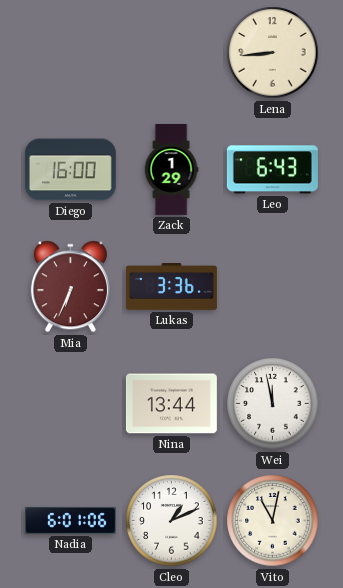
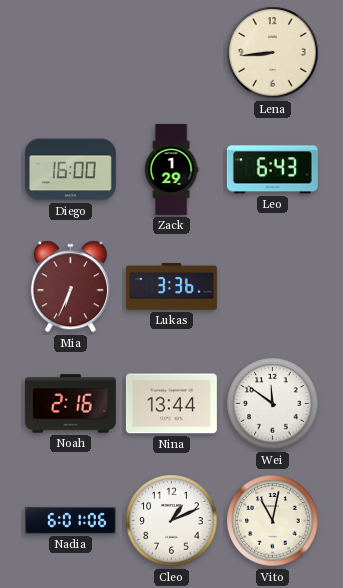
Noah: none -> 2:16
Wei: 11:58 -> 11:51
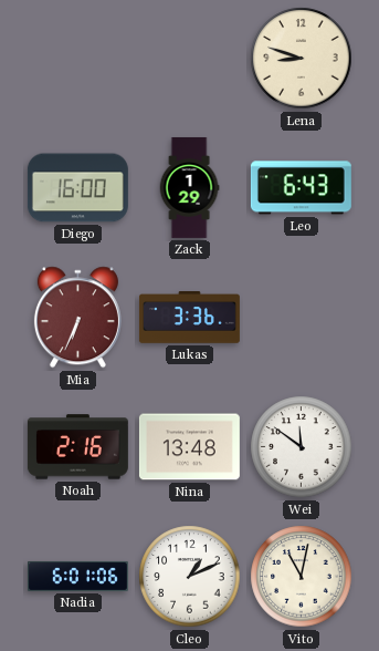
Lena: 8:44 -> 8:48
Nina: 13:44 -> 13:48
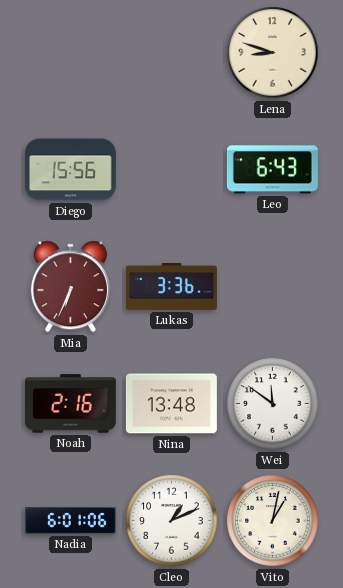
Diego: 16:00 -> 15:56
Zack: 1:29 -> none
Vito: 11:02 -> 1:02
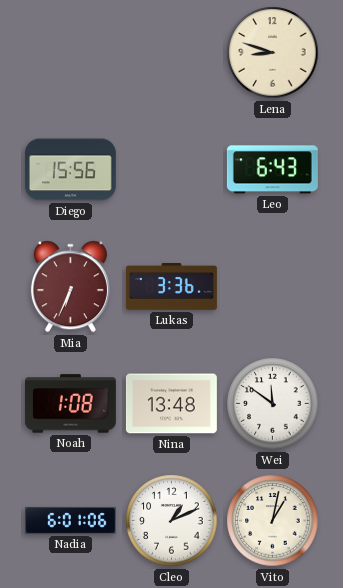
Noah: 2:16 -> 1:08
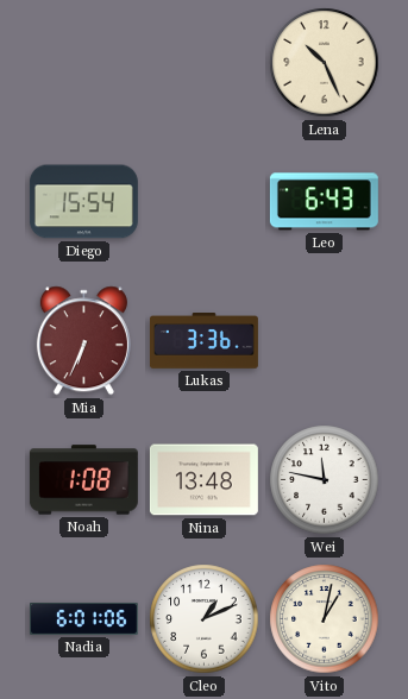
Lena: 8:48 -> 10:26
Diego: 15:56 -> 15:54
Wei: 11:51 -> 11:47
